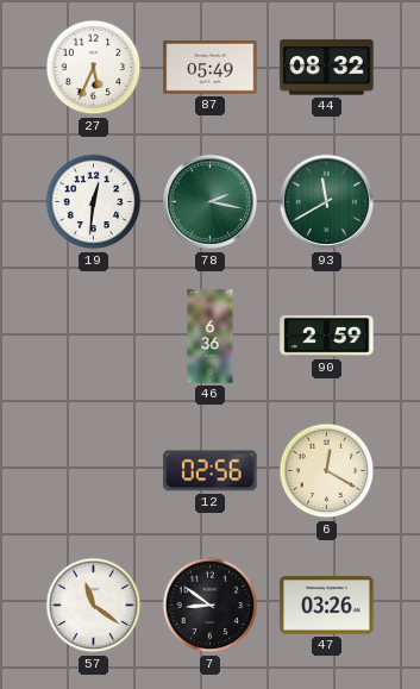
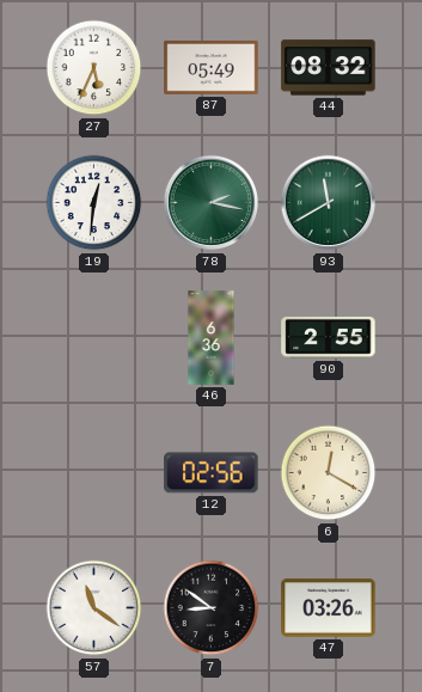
90: 2:59 -> 2:55
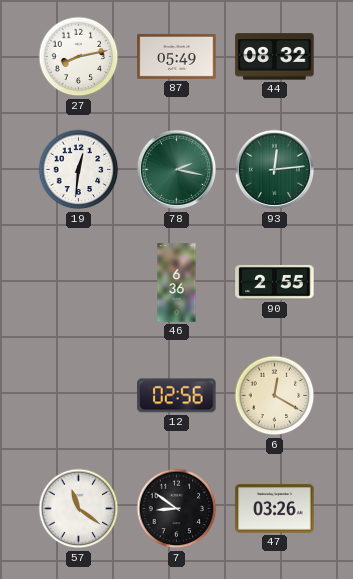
27: 5:34 -> 8:13
93: 11:40 -> 12:14
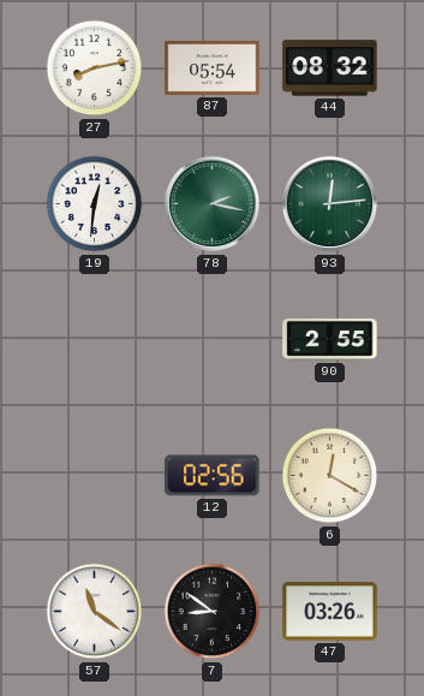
87: 05:49 -> 05:54
46: 6:36 -> none
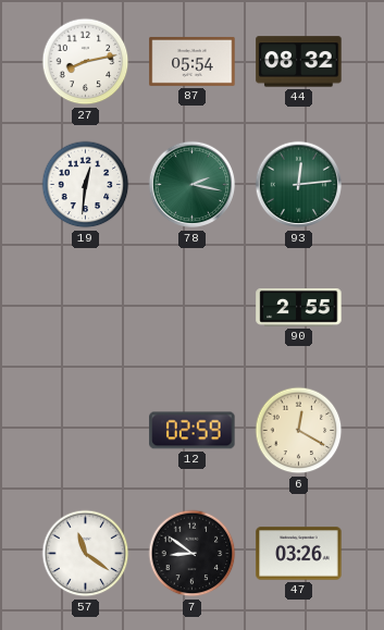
12: 02:56 -> 02:59
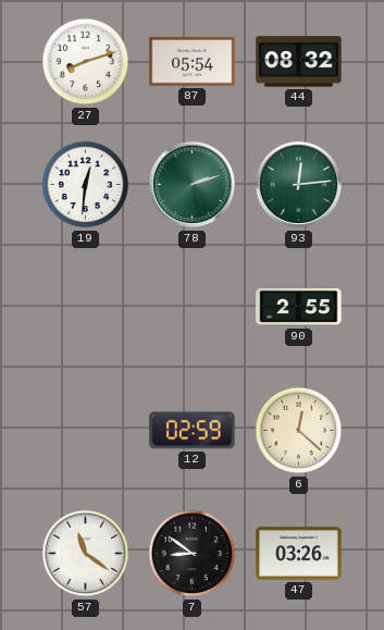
27: 8:13 -> 8:12
78: 2:17 -> 2:12
6: 12:20 -> 12:22
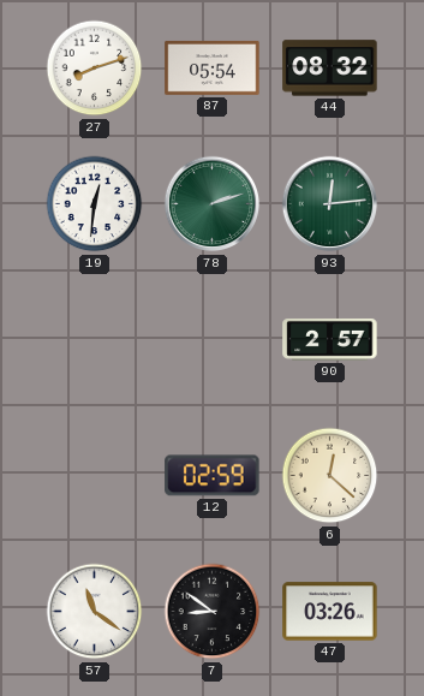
90: 2:55 -> 2:57
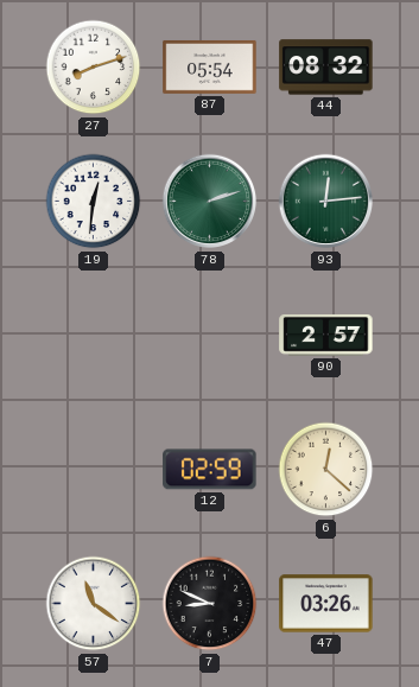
7: 8:51 -> 8:49
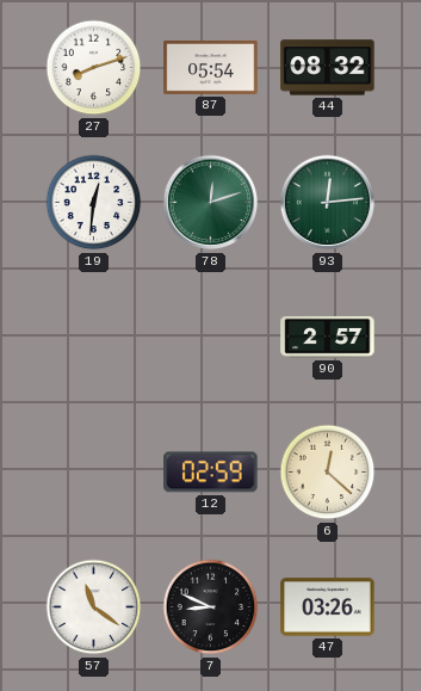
78: 2:12 -> 12:12
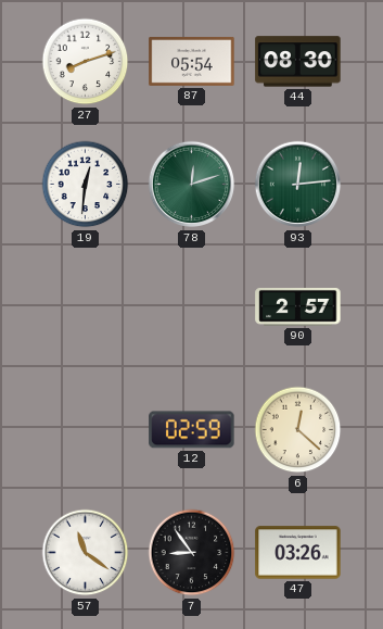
44: 08:32 -> 08:30
7: 8:49 -> 8:54
